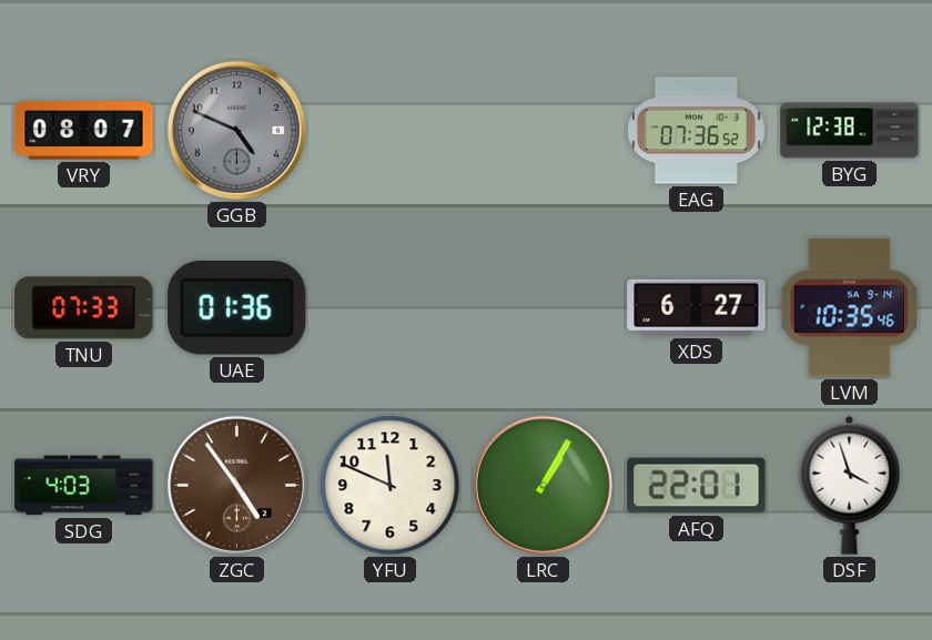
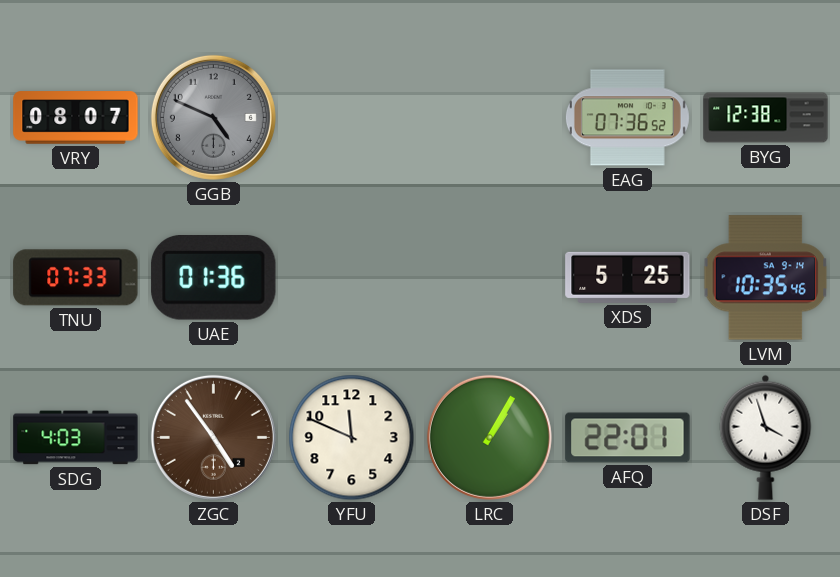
XDS: 6:27 -> 5:25
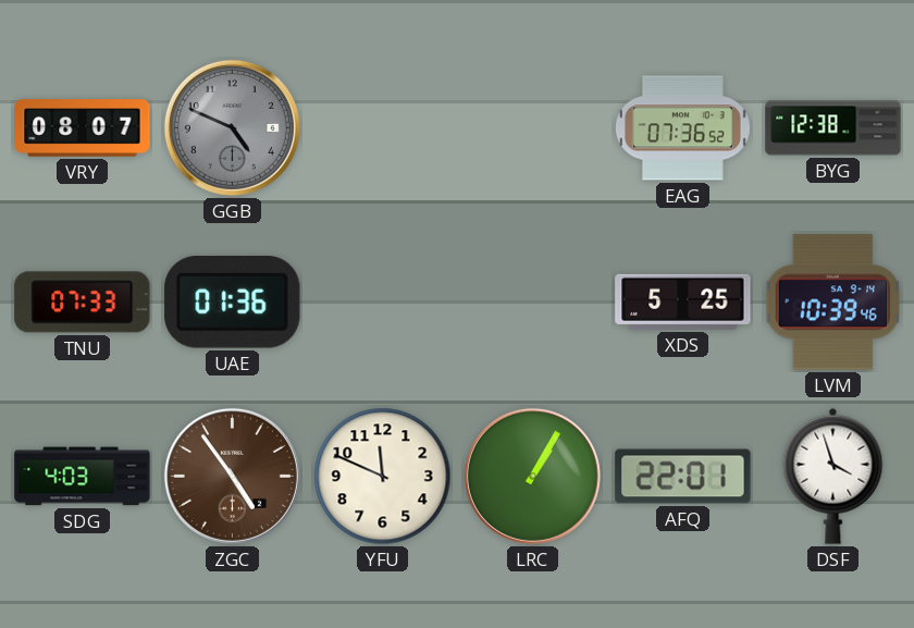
LVM: 10:35 -> 10:39
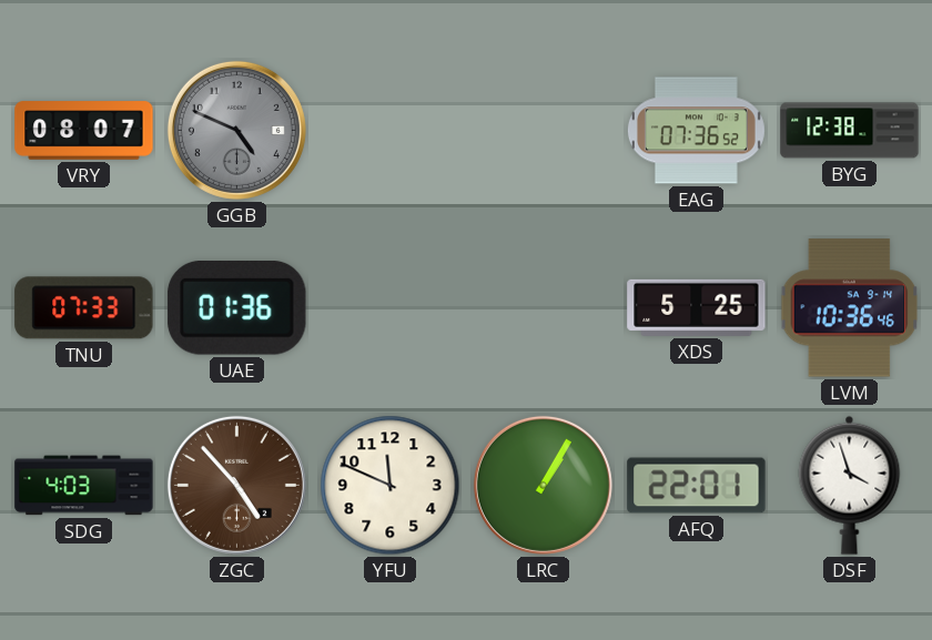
LVM: 10:39 -> 10:36
ZGC: 4:54 -> 4:53
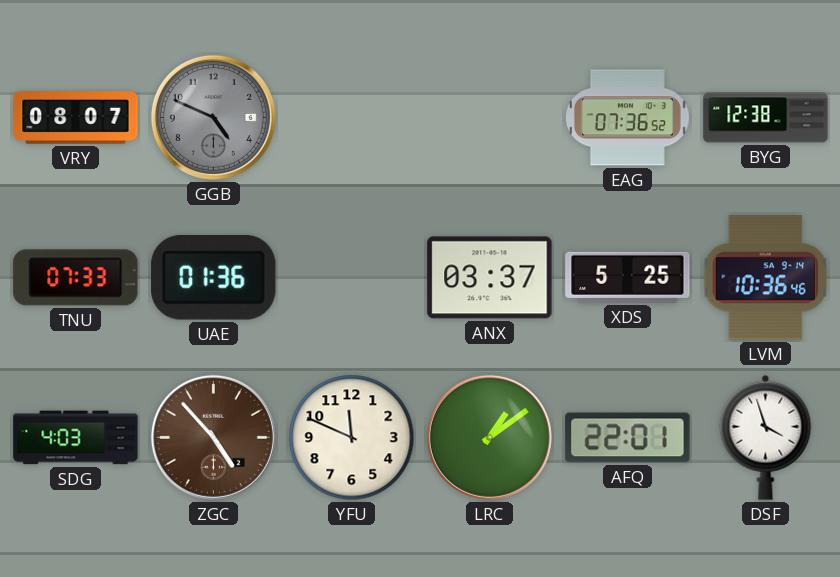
ANX: none -> 03:37
LRC: 1:05 -> 1:09
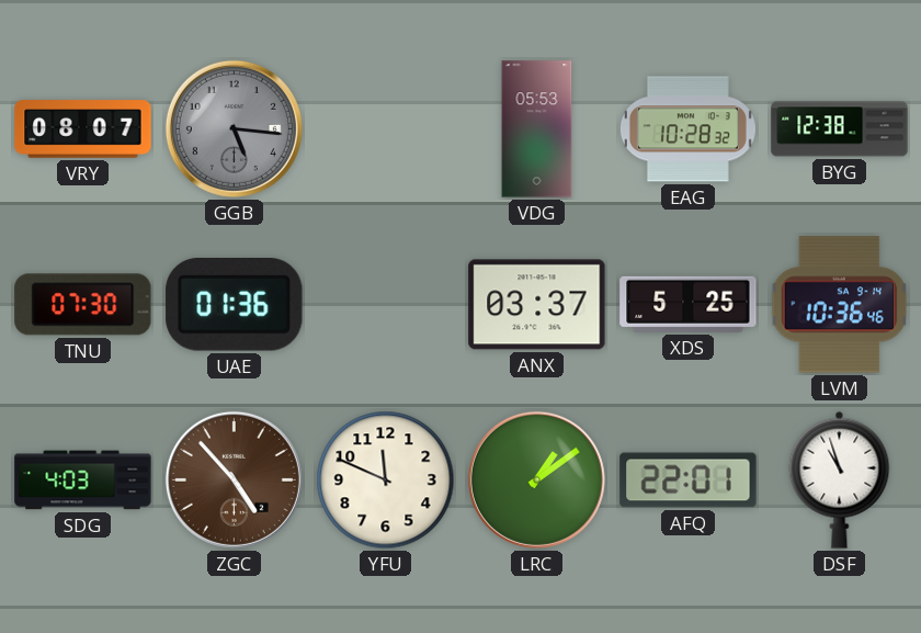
GGB: 4:49 -> 5:16
VDG: none -> 05:53
EAG: 07:36 -> 10:28
TNU: 07:33 -> 07:30
DSF: 3:57 -> 10:57
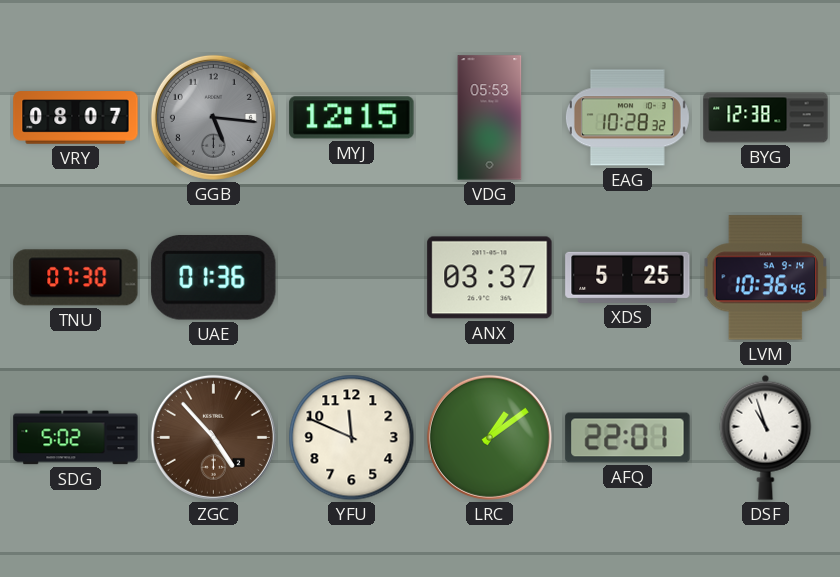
MYJ: none -> 12:15
SDG: 4:03 -> 5:02
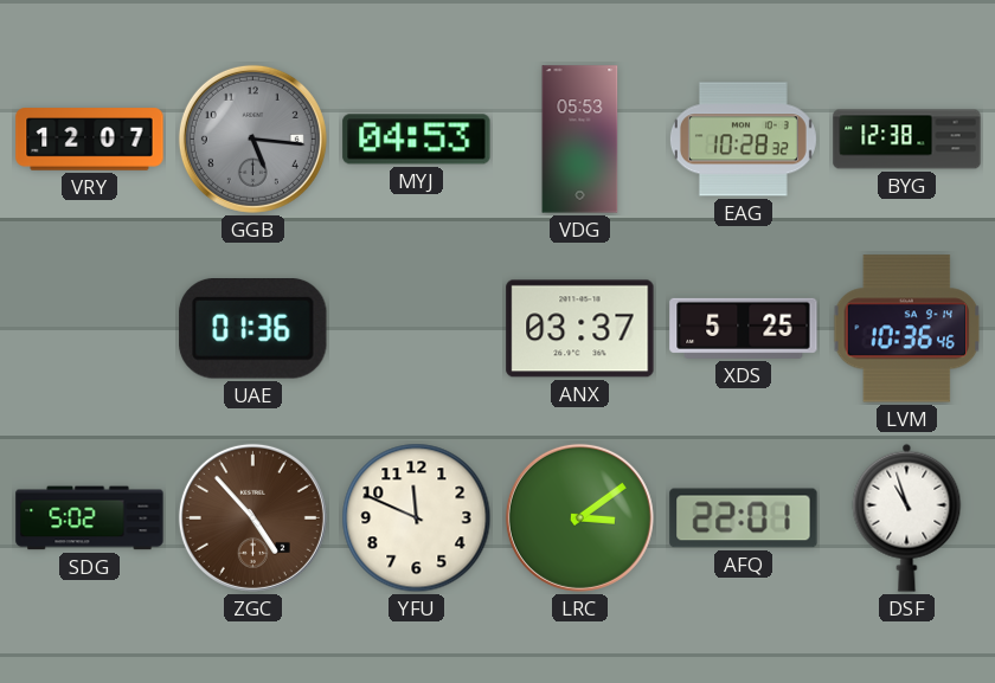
VRY: 08:07 -> 12:07
MYJ: 12:15 -> 04:53
TNU: 07:30 -> none
LRC: 1:09 -> 3:09
